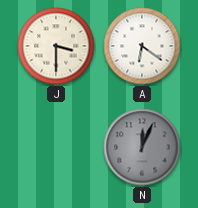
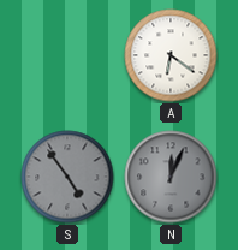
J: 3:30 -> none
S: none -> 4:54
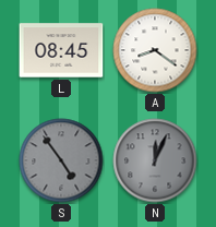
L: none -> 08:45
A: 6:21 -> 8:21
